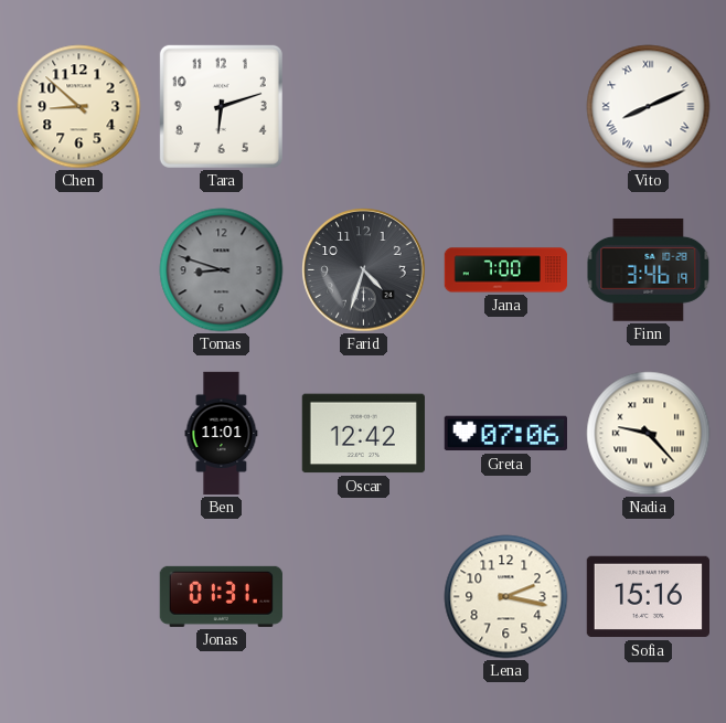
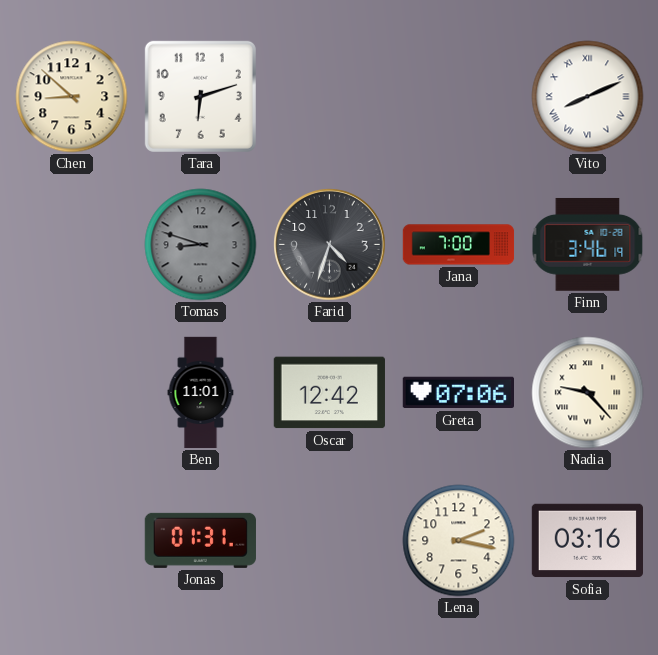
Sofia: 15:16 -> 03:16
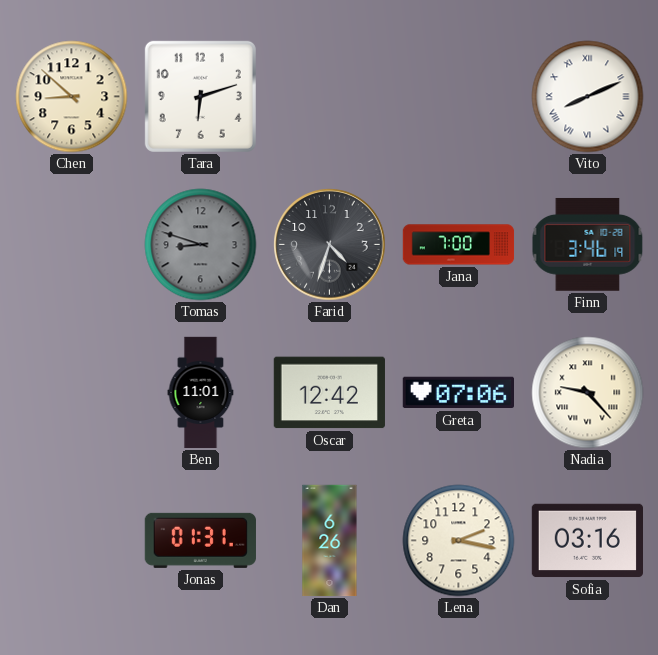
Dan: none -> 6:26
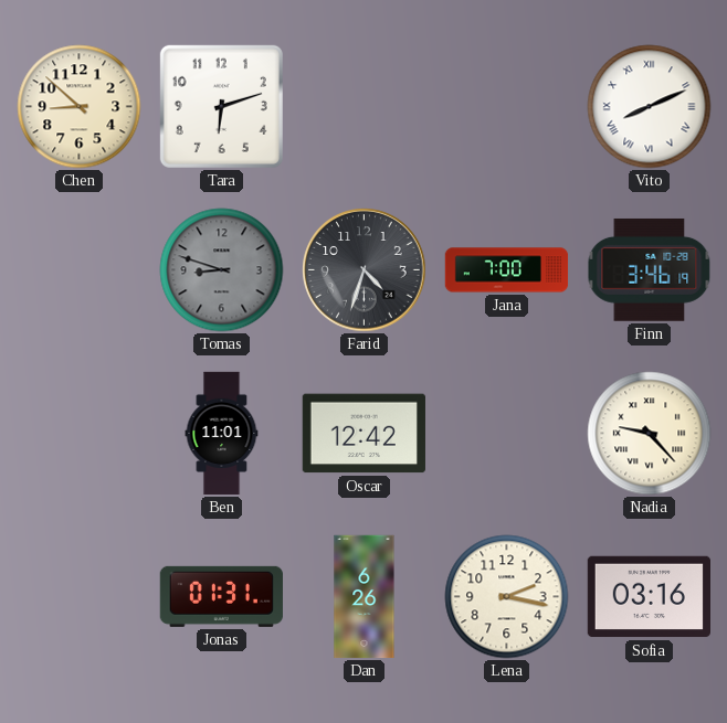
Greta: 07:06 -> none
